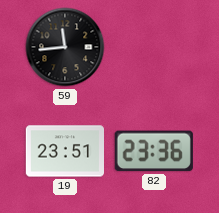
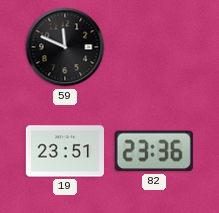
59: 11:44 -> 11:49
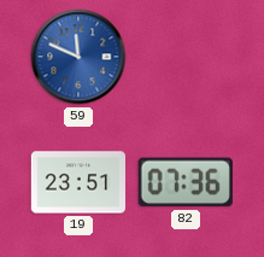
59 dial: black -> blue
82: 23:36 -> 07:36
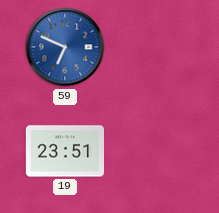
59: 11:49 -> 6:49
82: 07:36 -> none
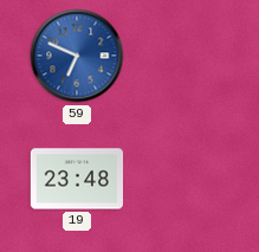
19: 23:51 -> 23:48
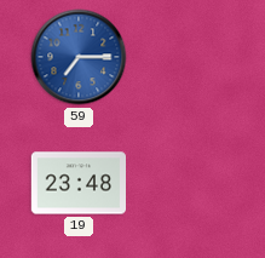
59: 6:49 -> 7:15
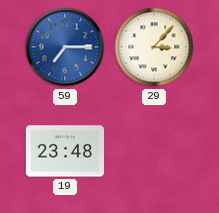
29: none -> 3:07
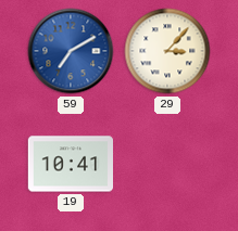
59: 7:15 -> 7:10
19: 23:48 -> 10:41
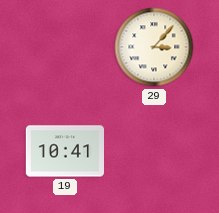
59: 7:10 -> none
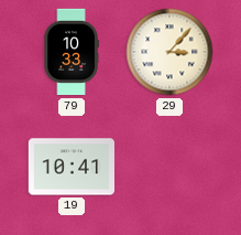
79: none -> 10:33
